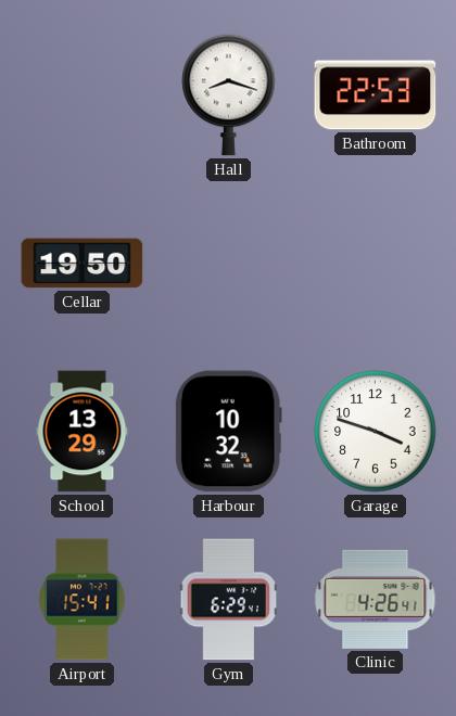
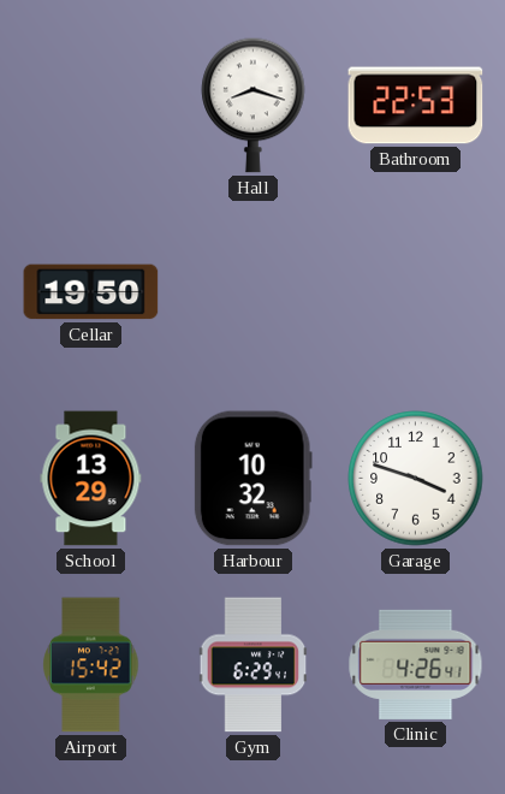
Airport: 15:41 -> 15:42
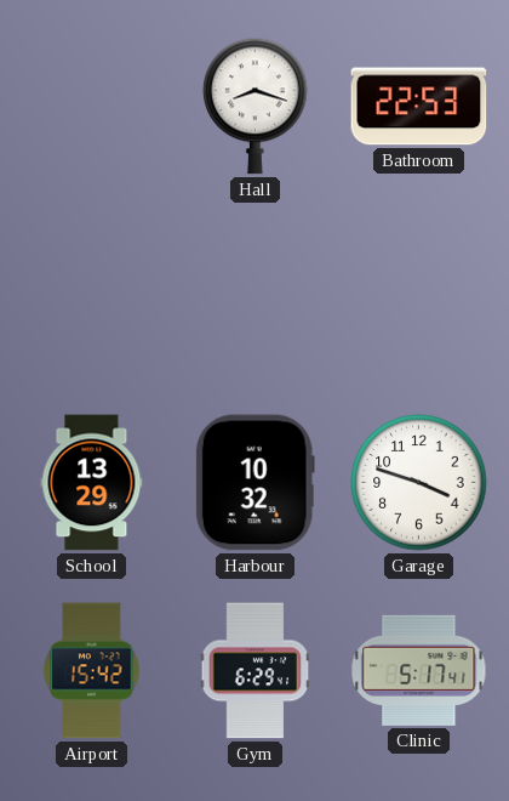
Cellar: 19:50 -> none
Clinic: 4:26 -> 5:17
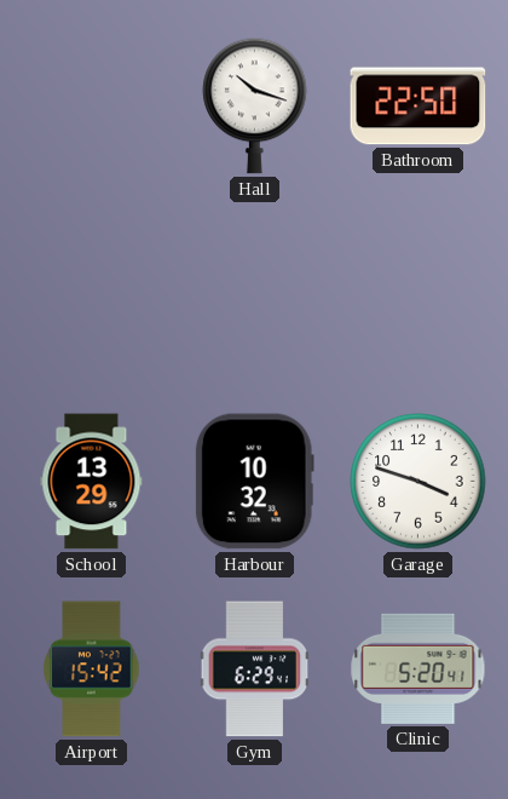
Hall: 8:18 -> 10:18
Bathroom: 22:53 -> 22:50
Clinic: 5:17 -> 5:20
